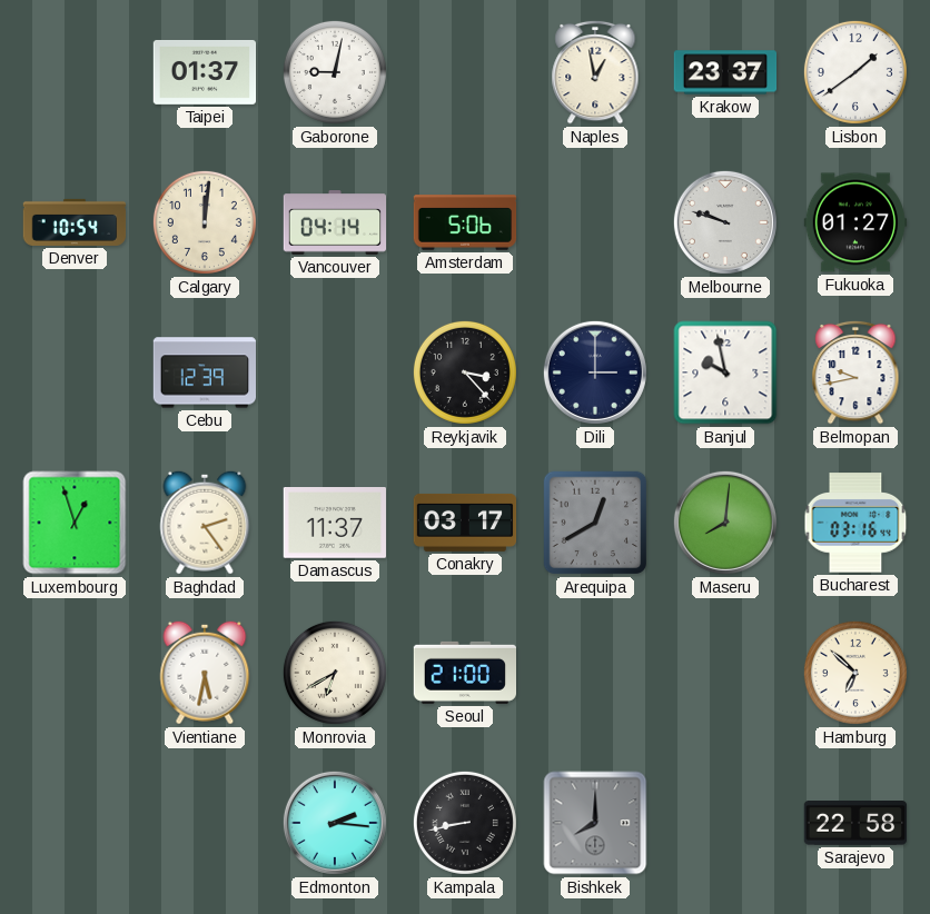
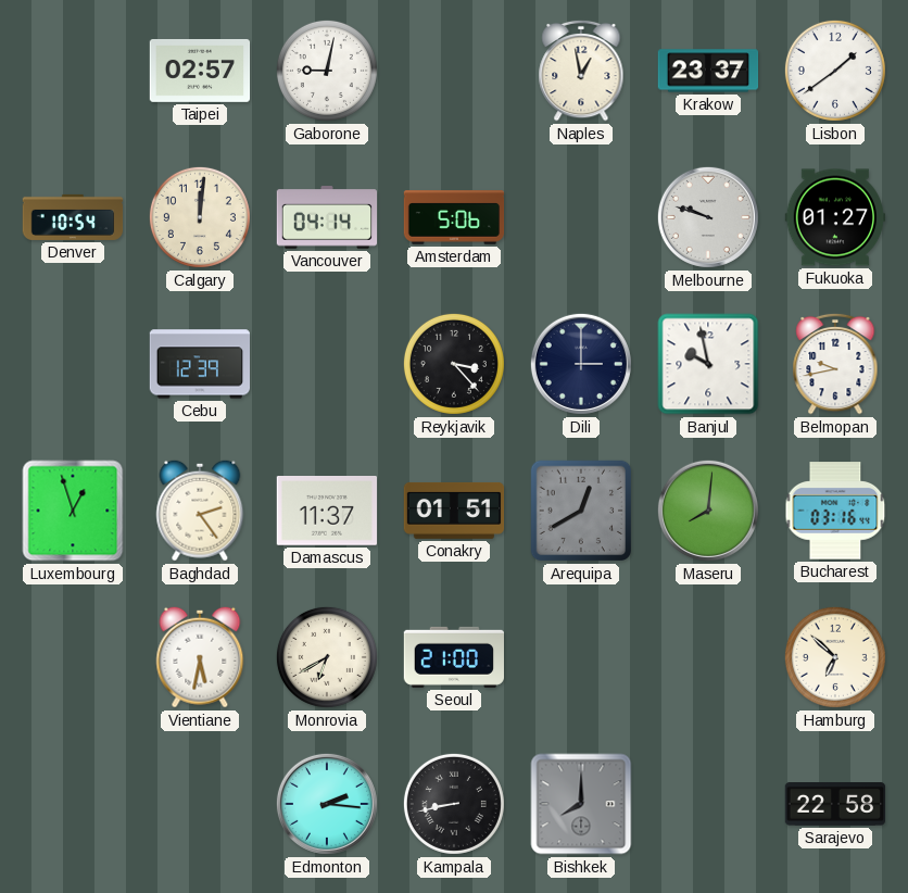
Taipei: 01:37 -> 02:57
Conakry: 03:17 -> 01:51
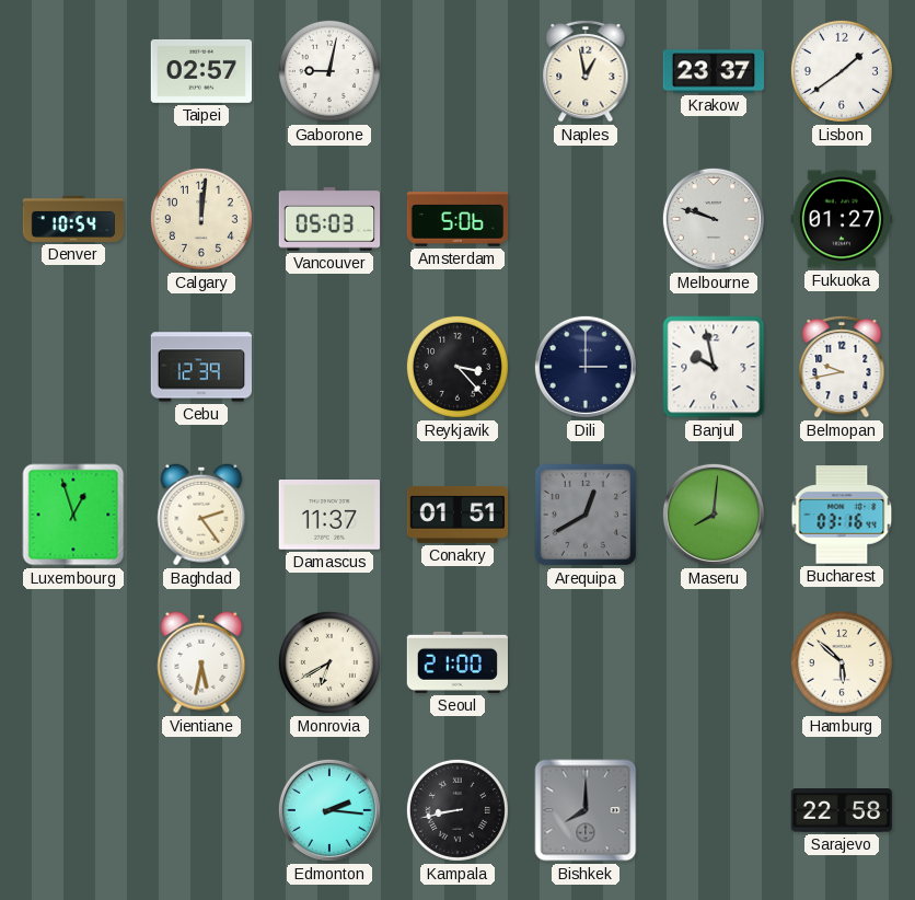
Vancouver: 04:14 -> 05:03
Hamburg: 6:52 -> 5:52
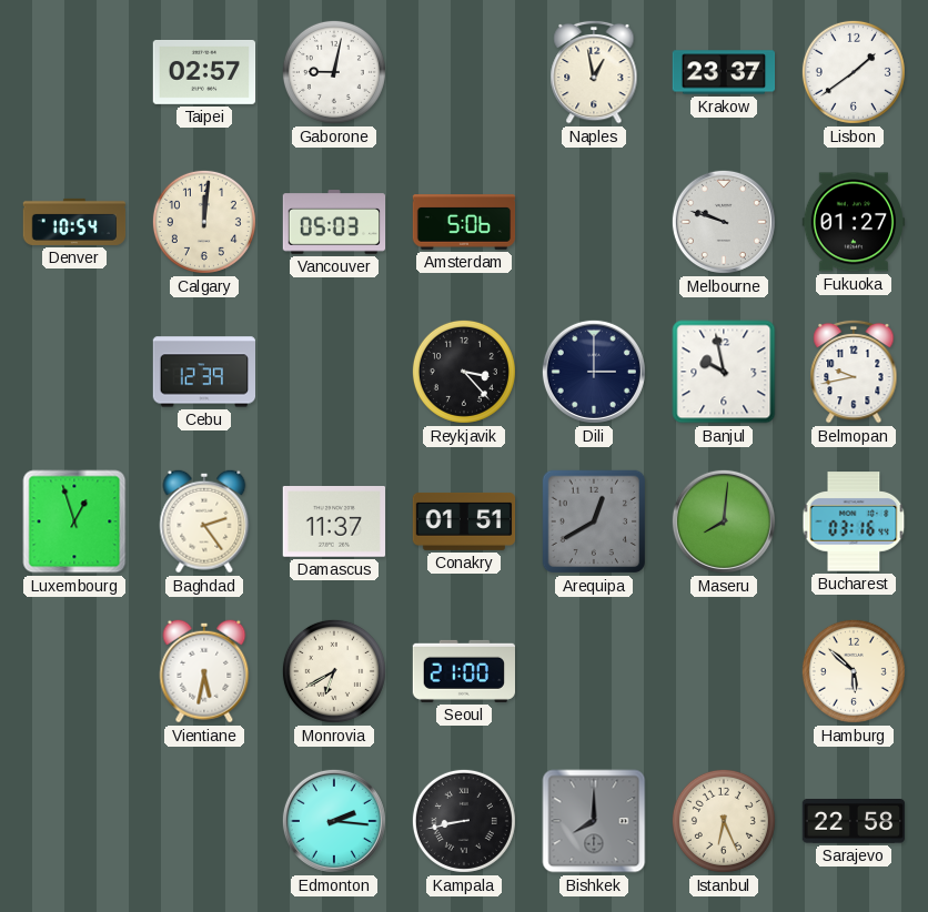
Istanbul: none -> 6:26
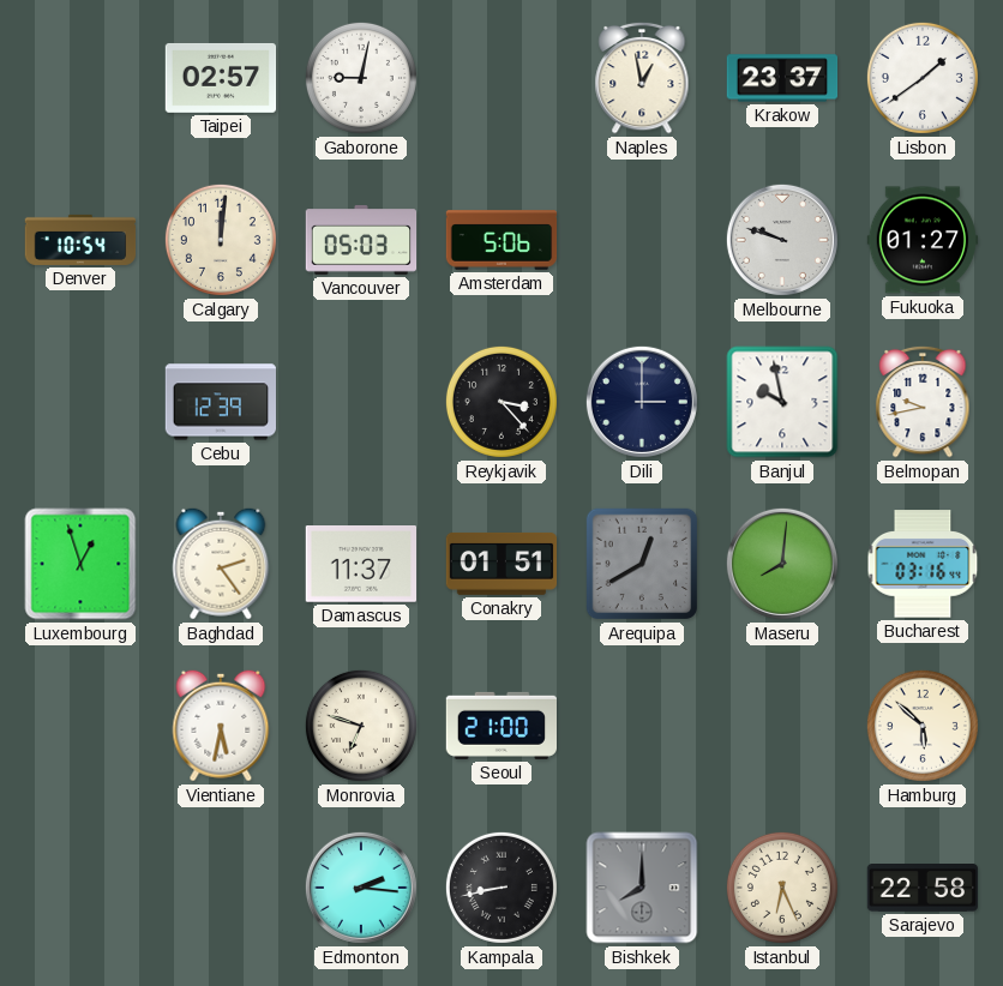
Monrovia: 6:40 -> 6:48
